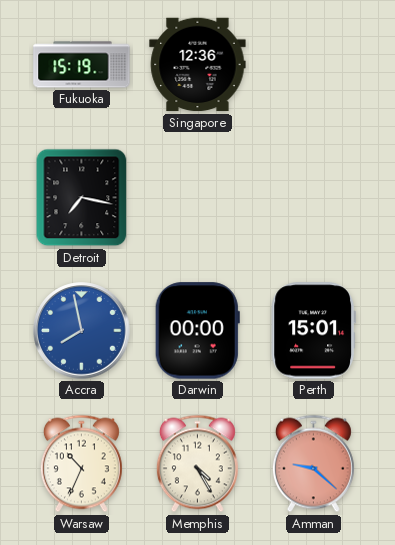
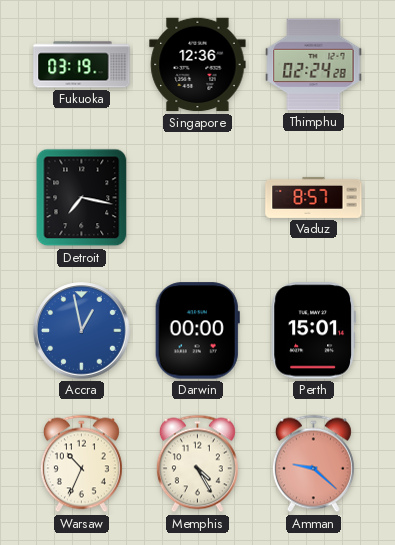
Fukuoka: 15:19 -> 03:19
Thimphu: none -> 02:24
Vaduz: none -> 8:57
Accra: 7:58 -> 12:58
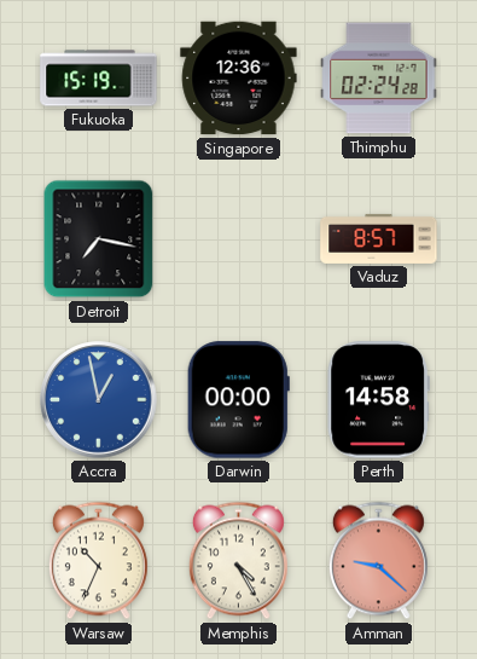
Fukuoka: 03:19 -> 15:19
Perth: 15:01 -> 14:58
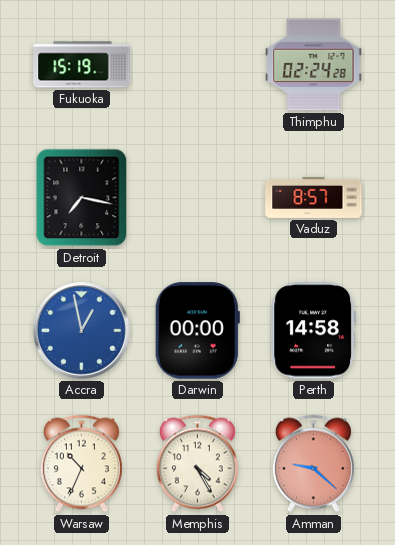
Singapore: 12:36 -> none
